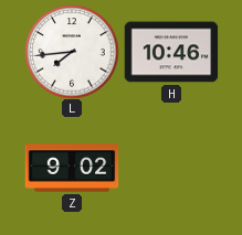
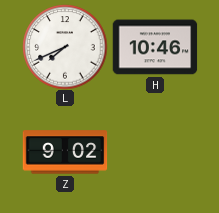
L: 7:44 -> 7:41
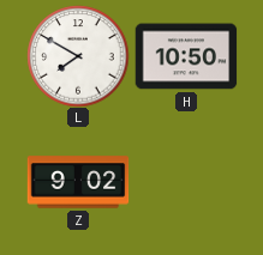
L: 7:41 -> 7:50
H: 10:46 -> 10:50
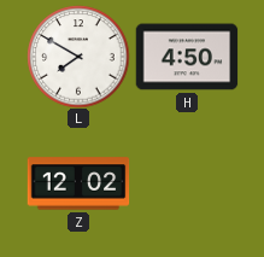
H: 10:50 -> 4:50
Z: 9:02 -> 12:02
